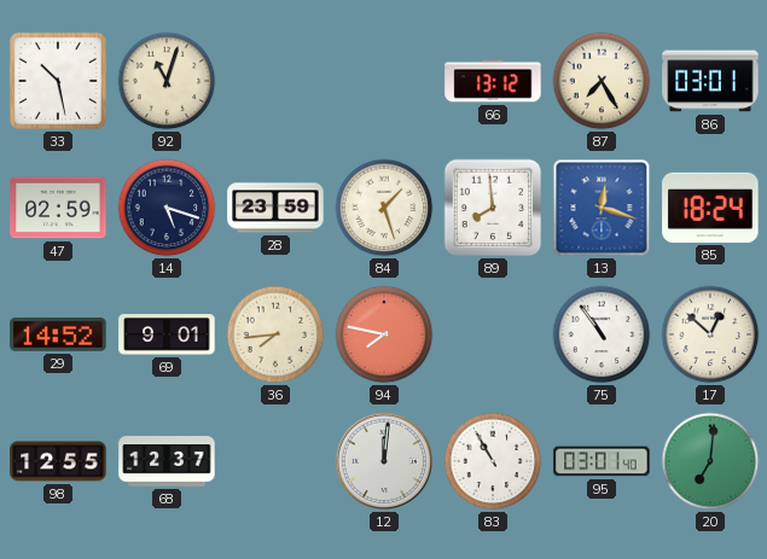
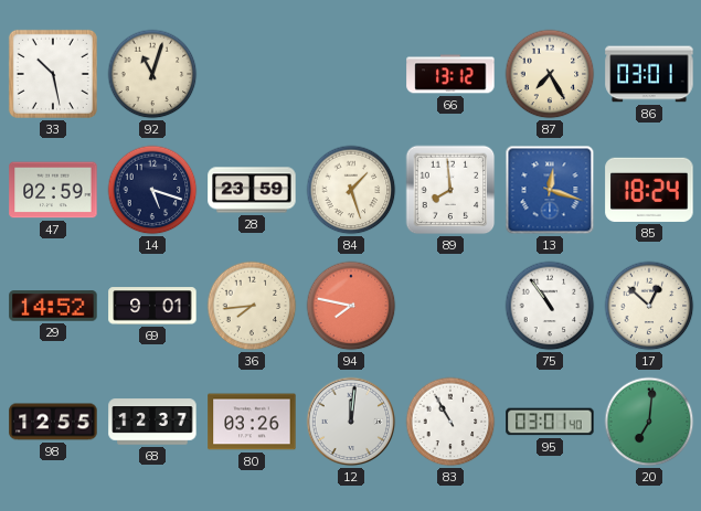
80: none -> 03:26
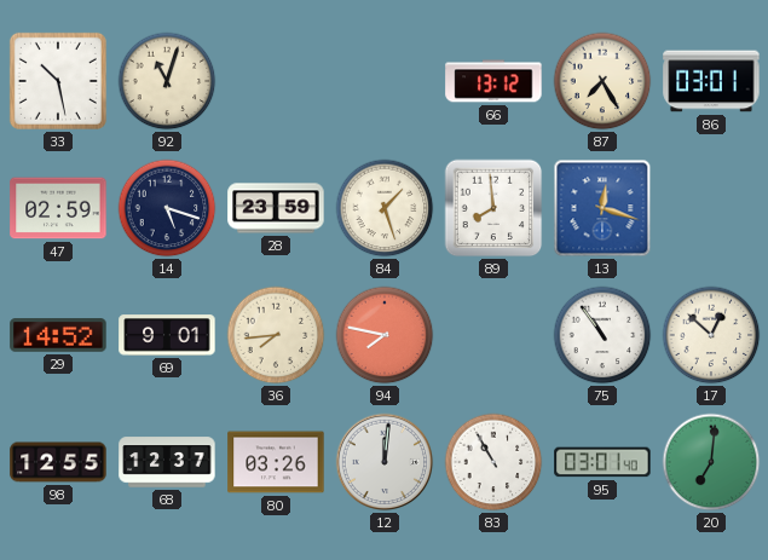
85: 18:24 -> none
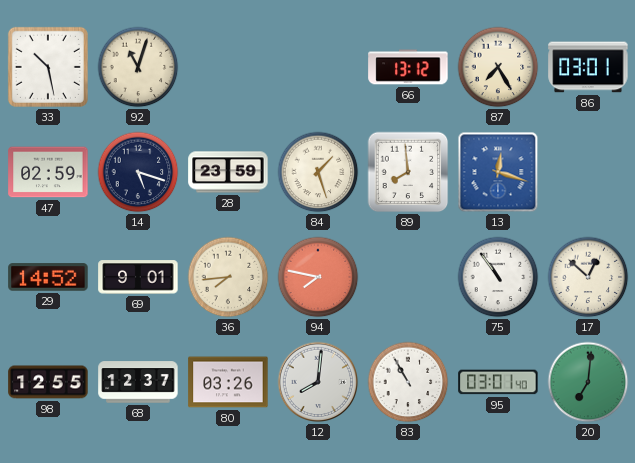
12: 12:01 -> 8:01
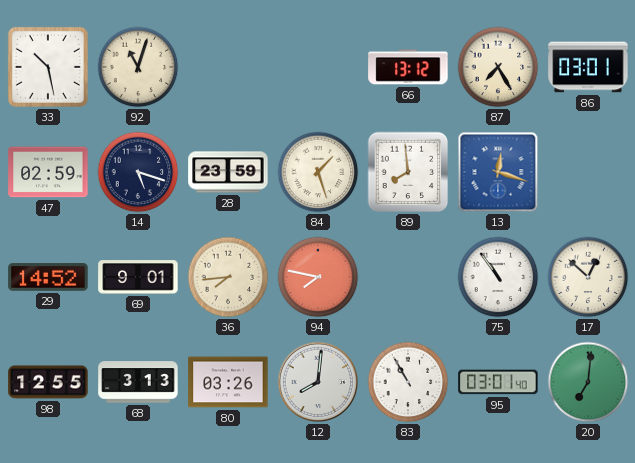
68: 12:37 -> 3:13
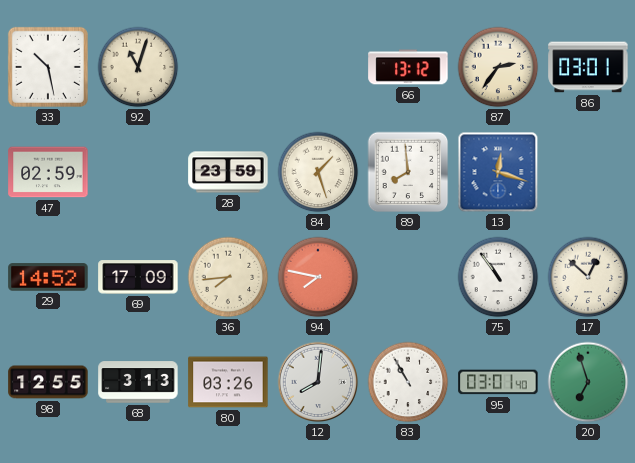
87: 7:25 -> 2:36
14: 5:18 -> none
69: 9:01 -> 17:09
20: 7:01 -> 6:57
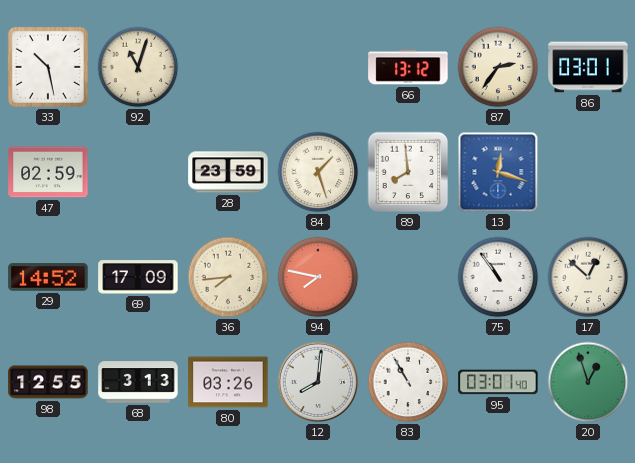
20: 6:57 -> 12:57
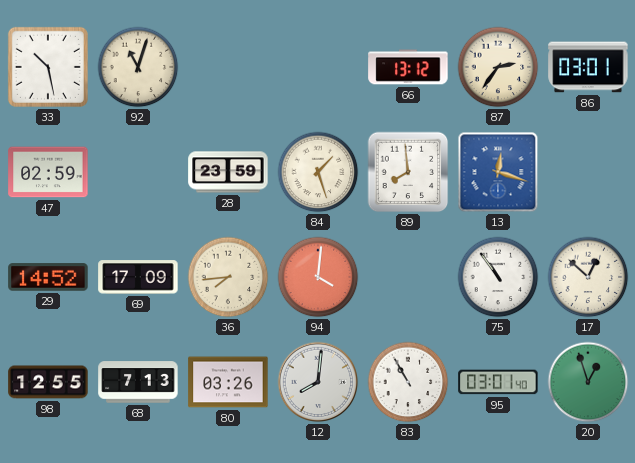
94: 7:47 -> 4:01
68: 3:13 -> 7:13
